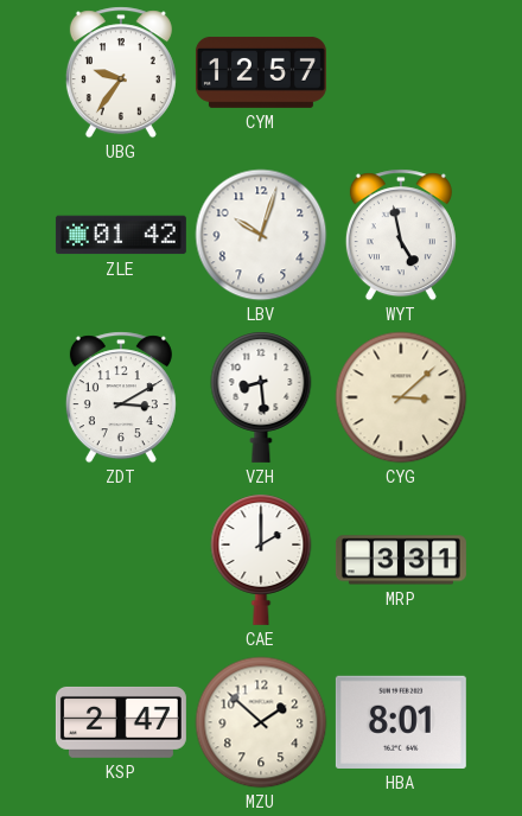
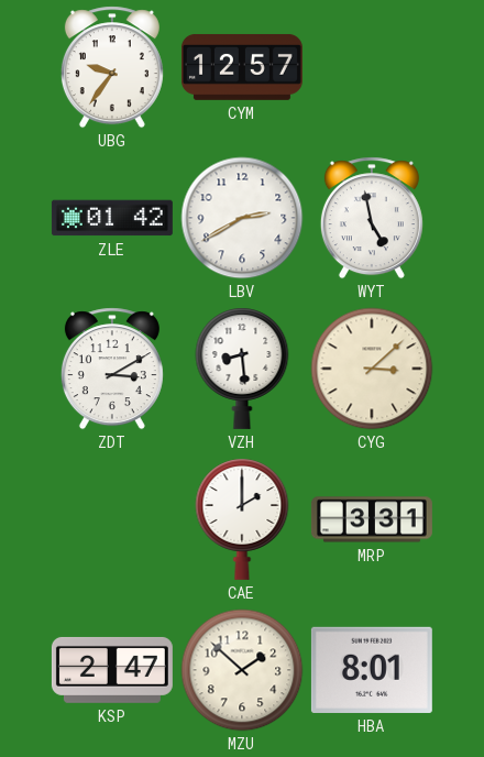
LBV: 10:03 -> 2:40
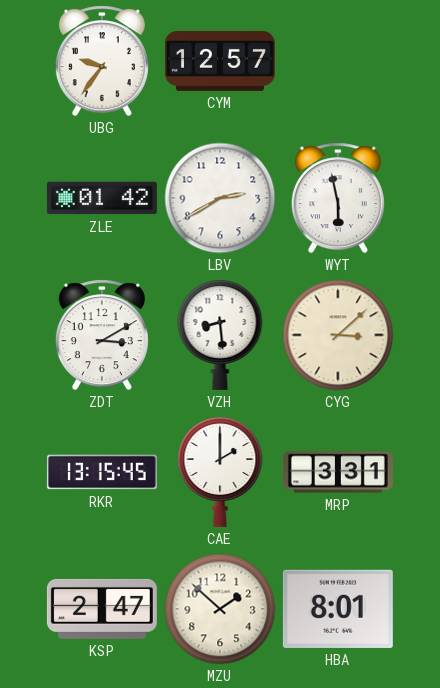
WYT: 4:58 -> 5:58
RKR: none -> 13:15
